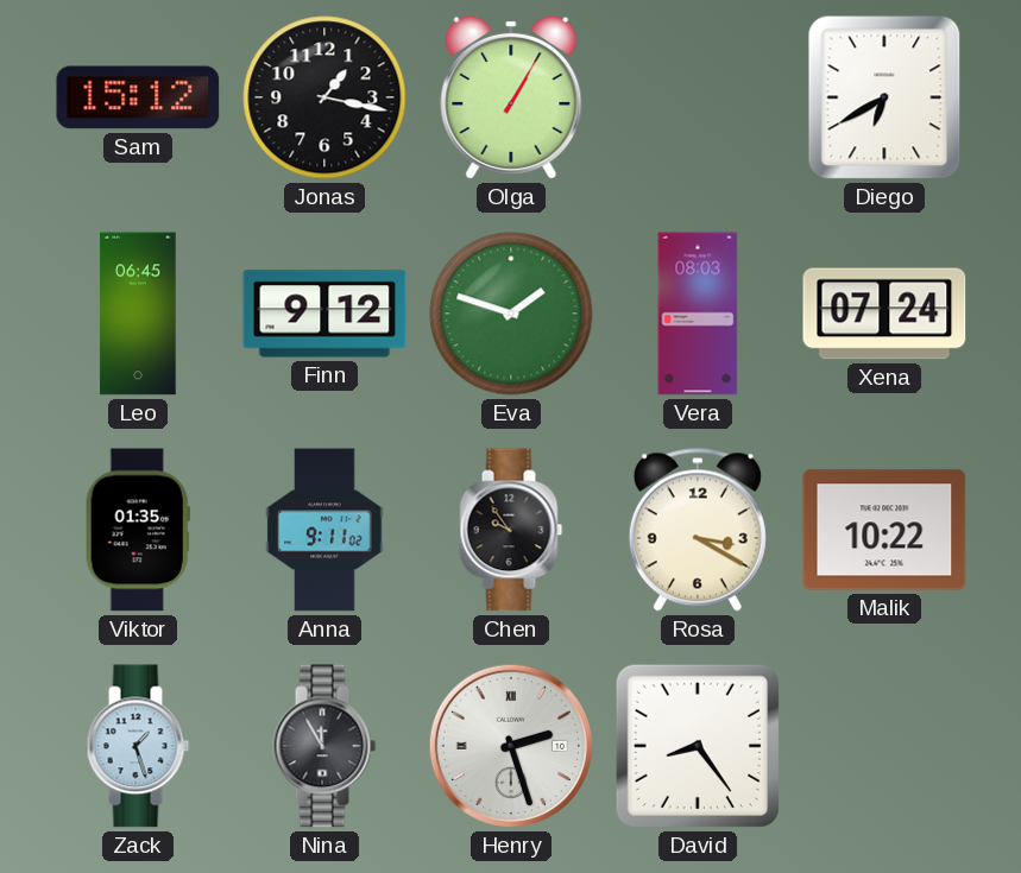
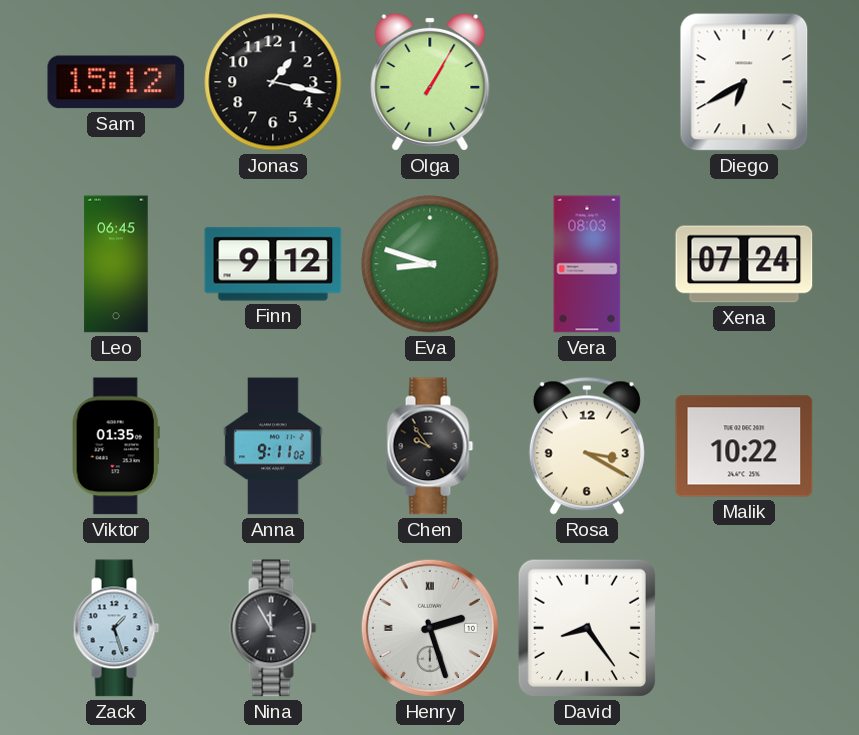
Eva: 1:48 -> 8:48
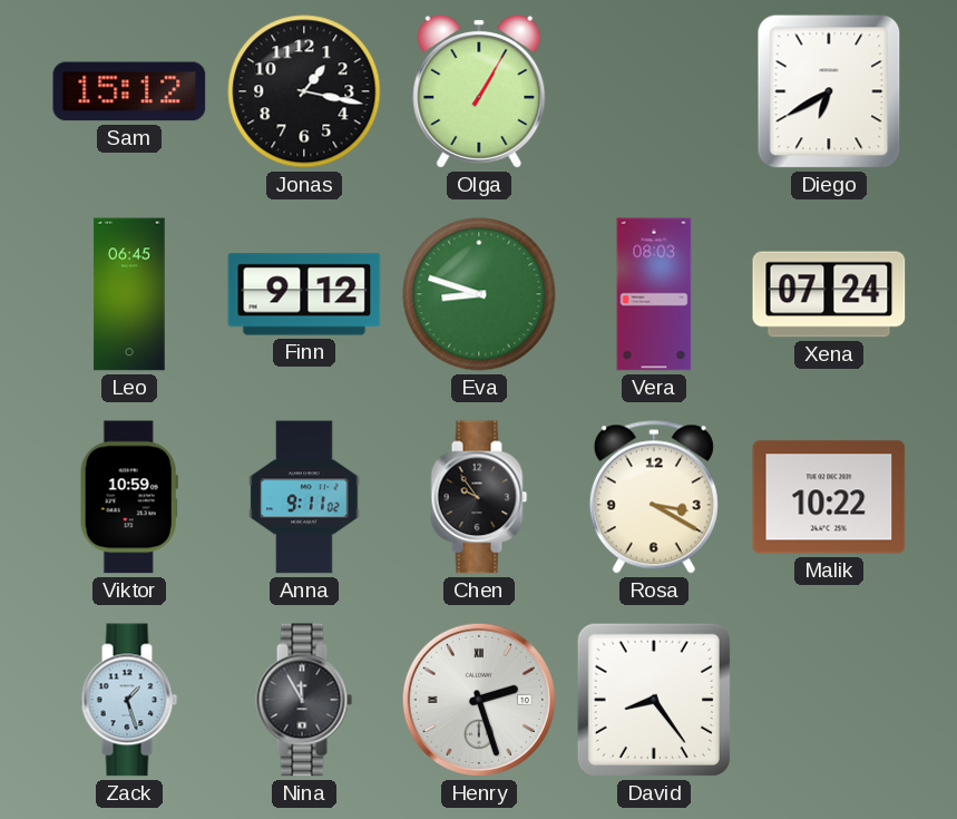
Viktor: 01:35 -> 10:59
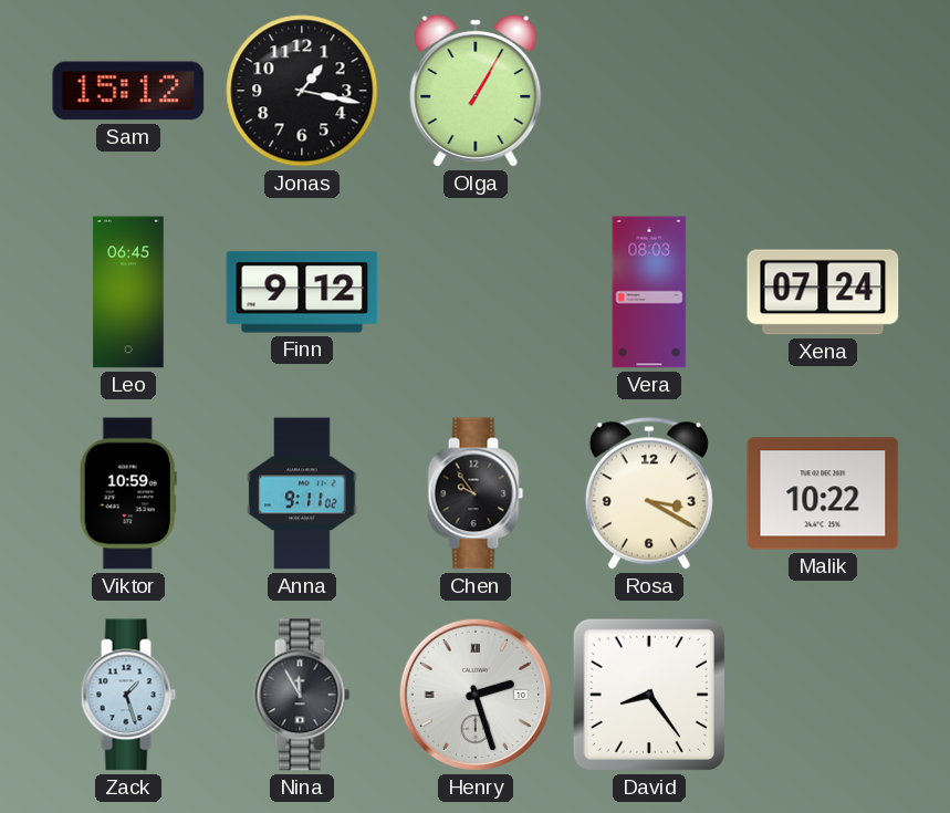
Diego: 6:40 -> none
Eva: 8:48 -> none
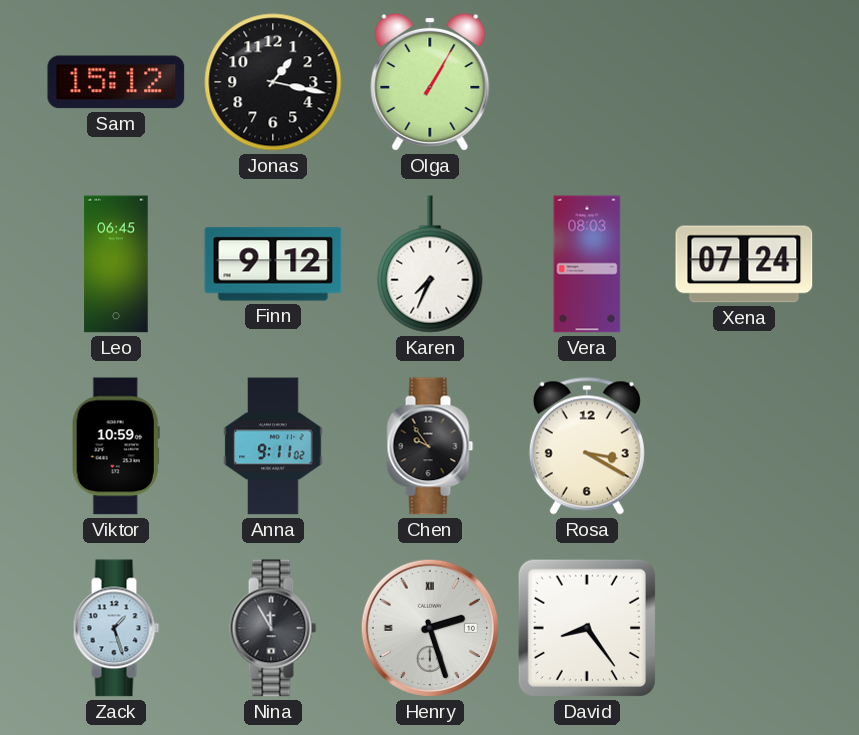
Karen: none -> 7:34
Malik: 10:22 -> none
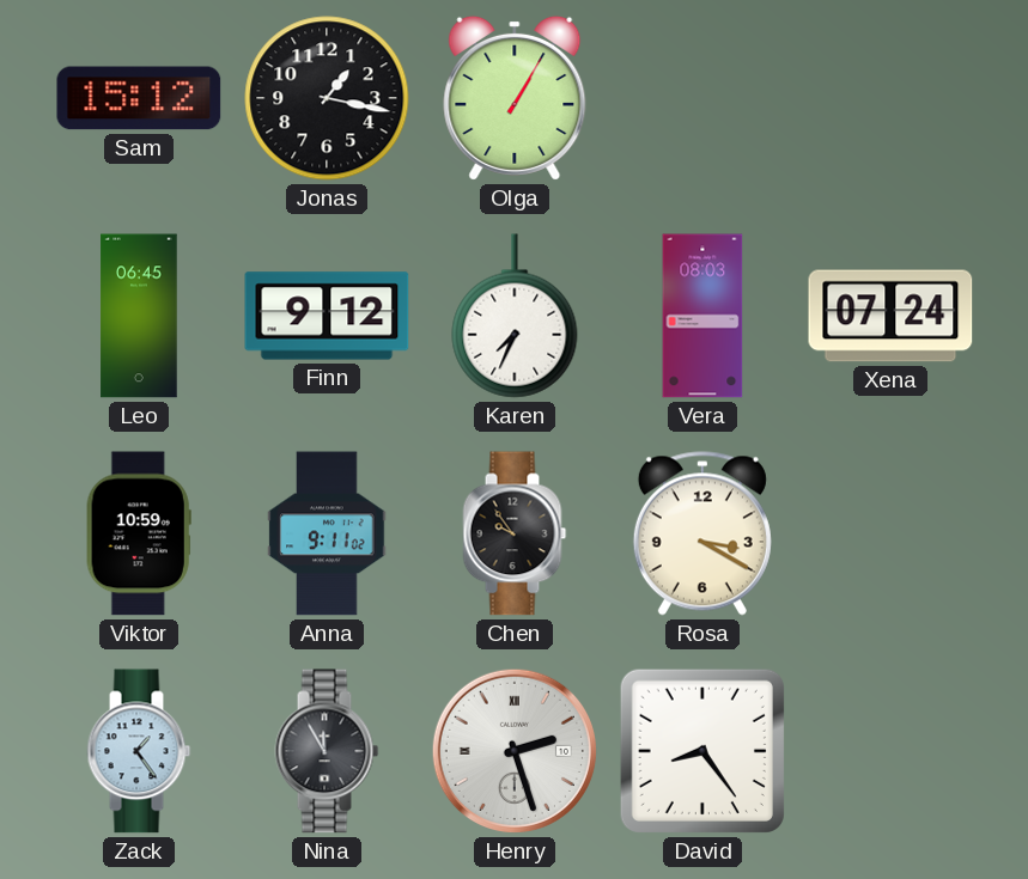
Zack: 1:27 -> 1:24
